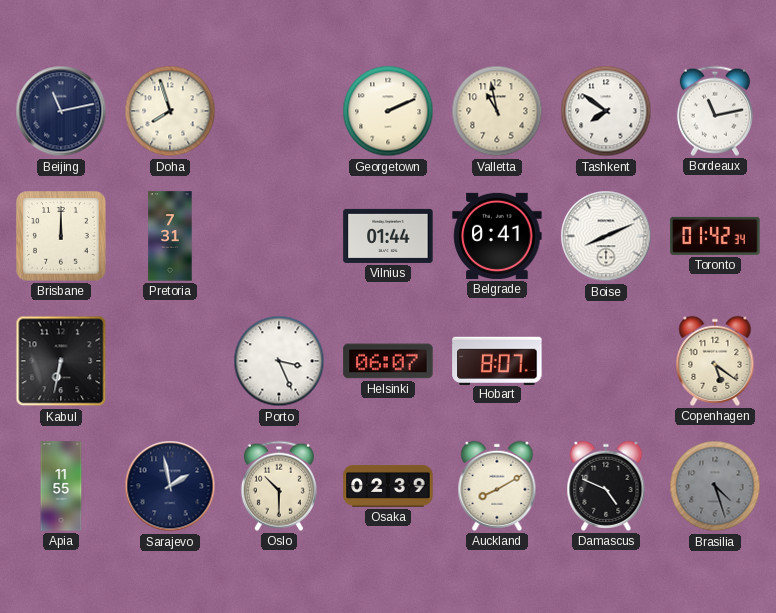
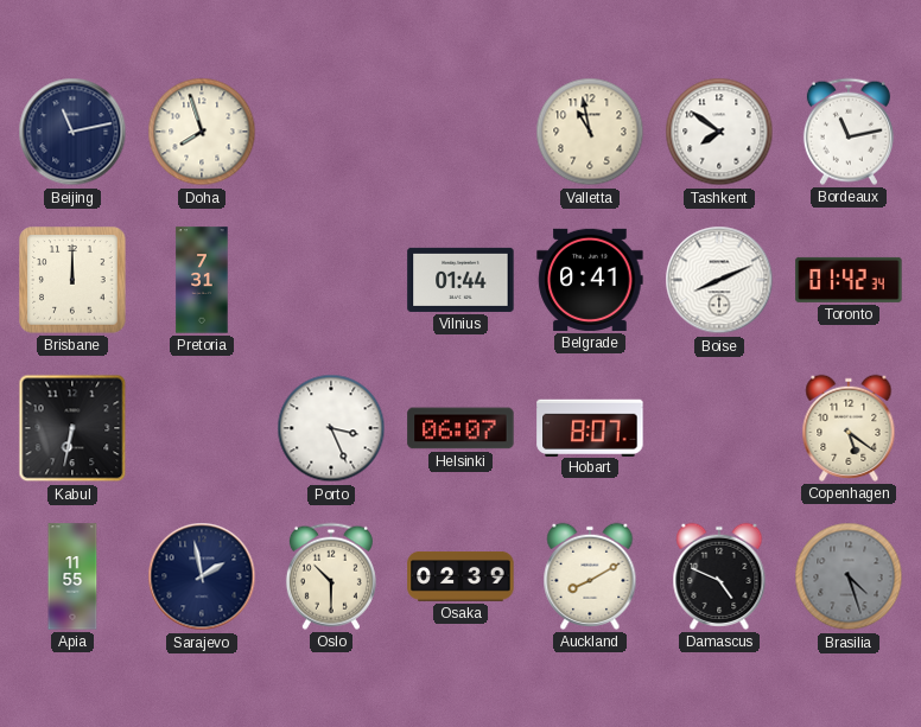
Georgetown: 2:11 -> none
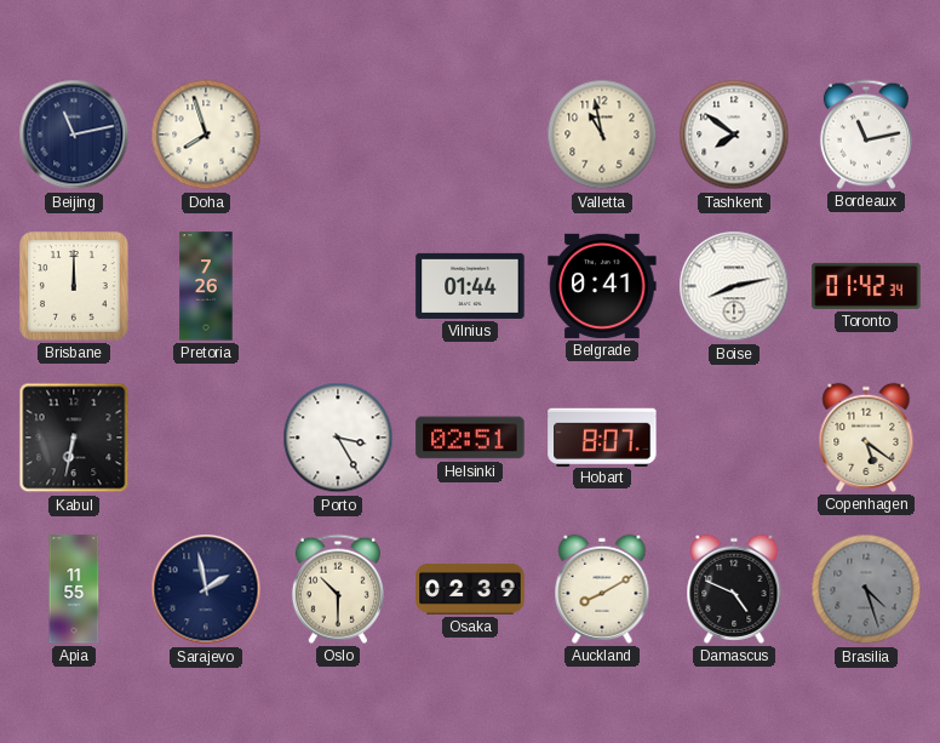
Pretoria: 7:31 -> 7:26
Boise: 8:11 -> 8:13
Porto: 3:26 -> 3:25
Helsinki: 06:07 -> 02:51
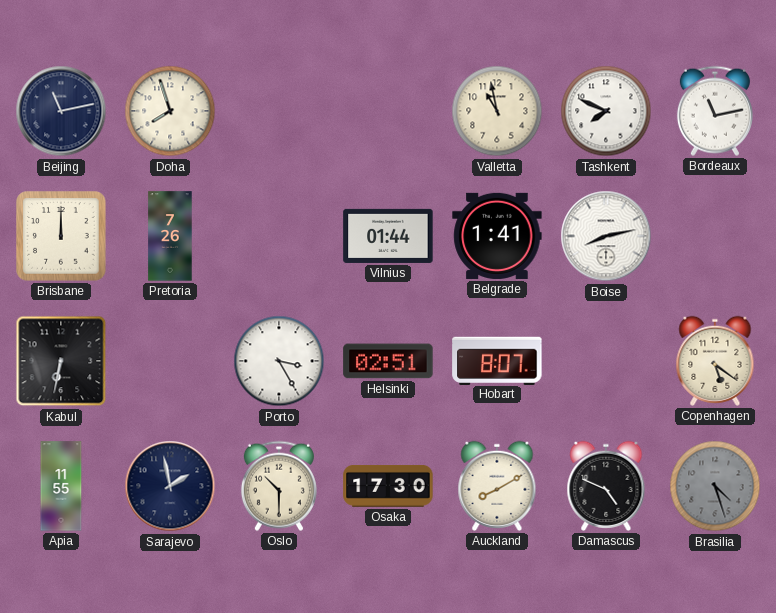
Tashkent: 7:51 -> 7:49
Belgrade: 0:41 -> 1:41
Toronto: 01:42 -> none
Osaka: 02:39 -> 17:30
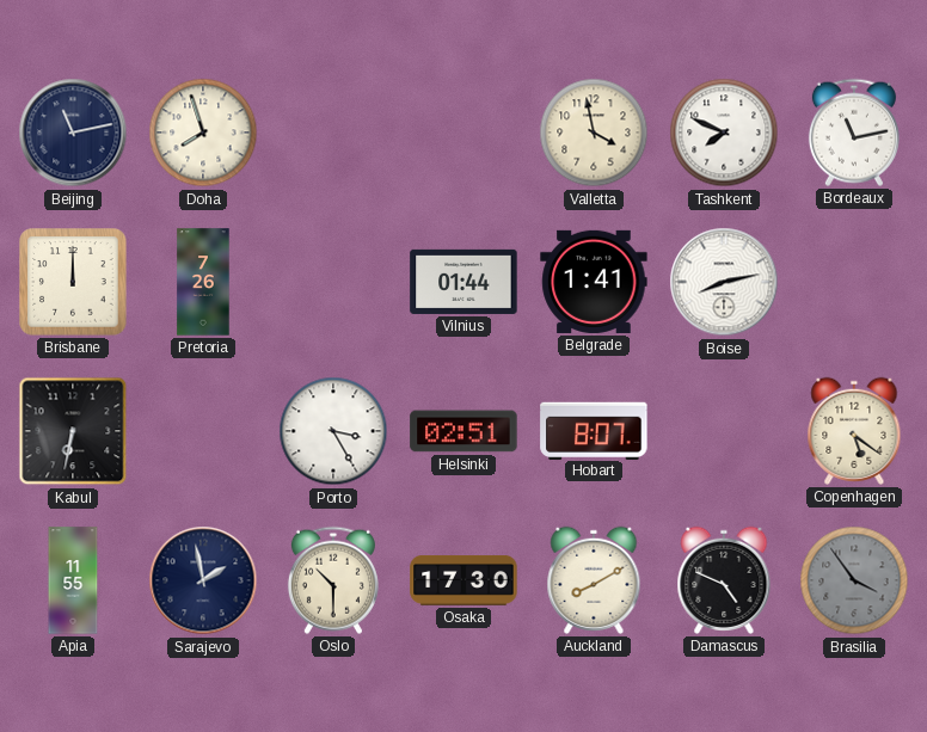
Valletta: 10:58 -> 3:58
Brasilia: 4:27 -> 3:54
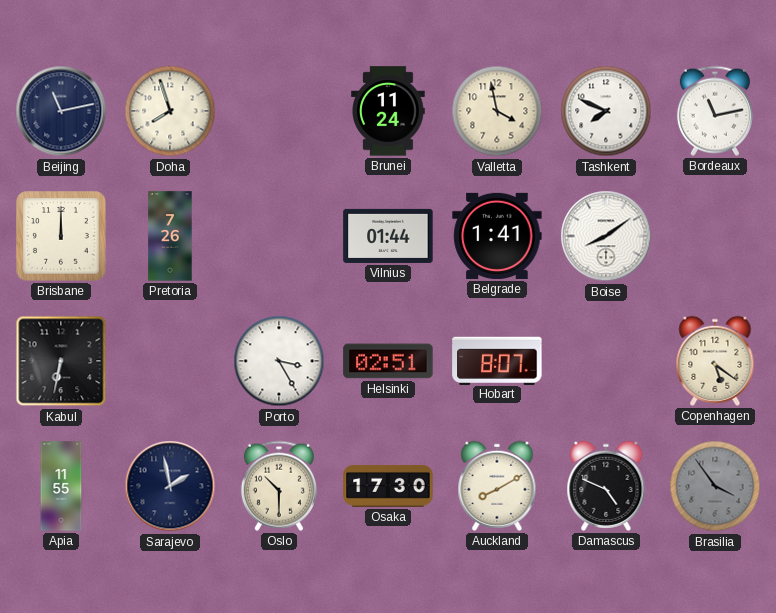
Brunei: none -> 11:24
Boise: 8:13 -> 8:09
